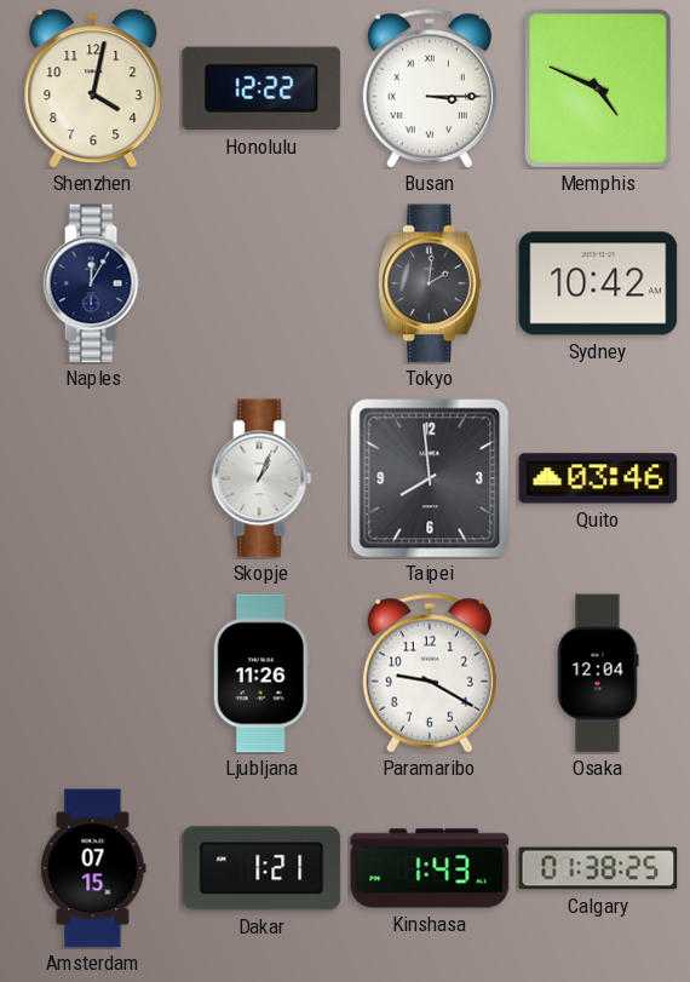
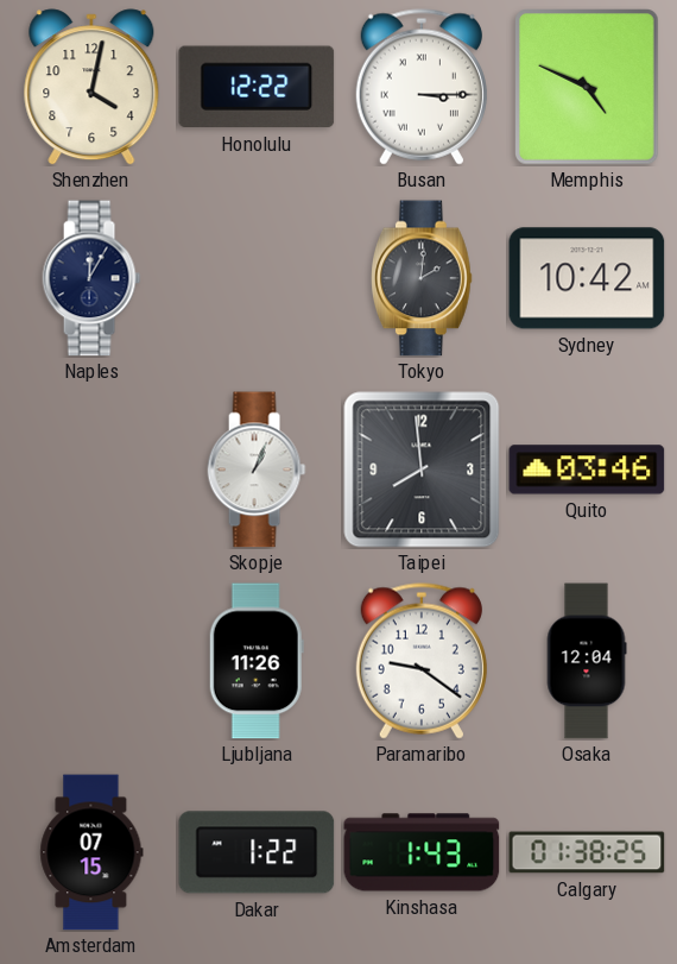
Paramaribo: 9:20 -> 9:21
Dakar: 1:21 -> 1:22
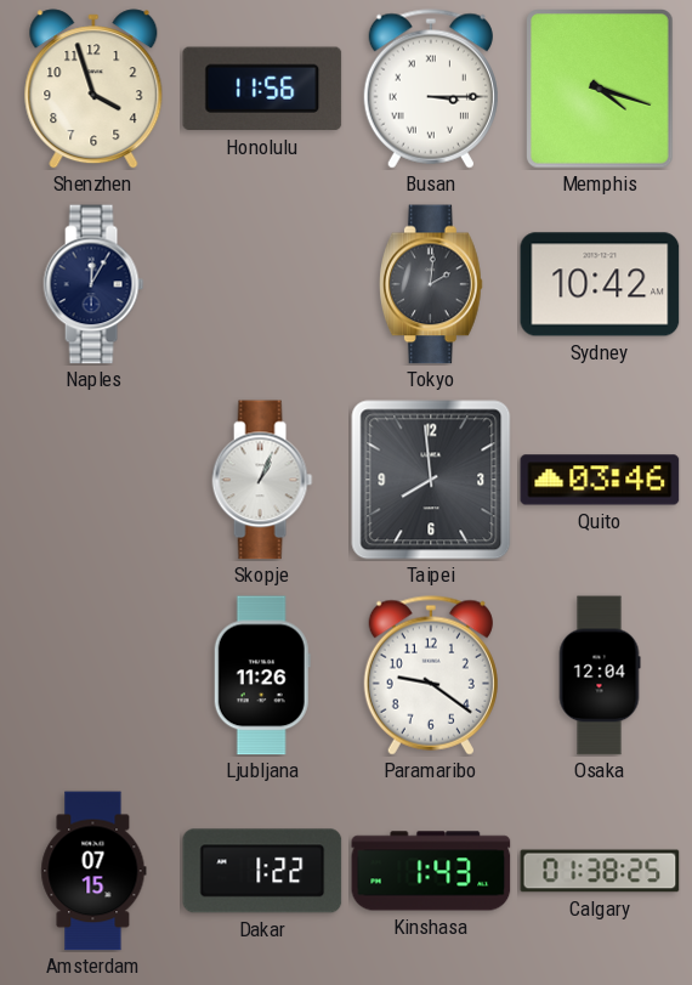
Shenzhen: 4:02 -> 3:57
Honolulu: 12:22 -> 11:56
Memphis: 4:49 -> 4:18
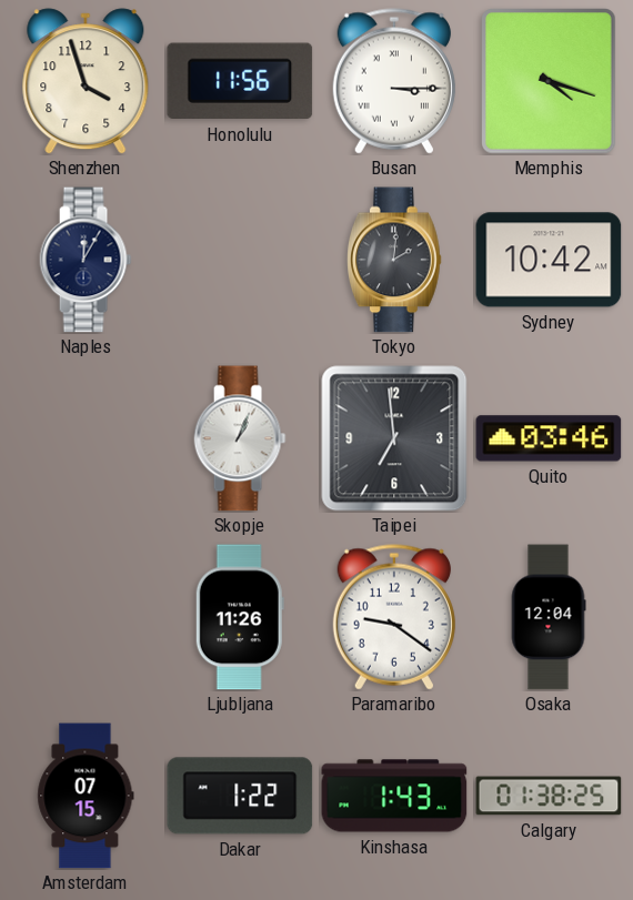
Taipei: 7:59 -> 6:59
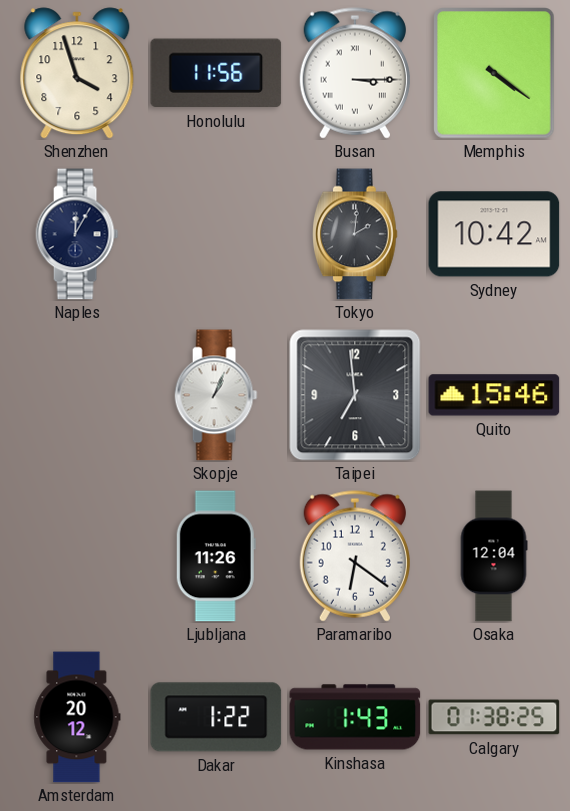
Memphis: 4:18 -> 4:21
Quito: 03:46 -> 15:46
Paramaribo: 9:21 -> 6:21
Amsterdam: 07:15 -> 20:12
